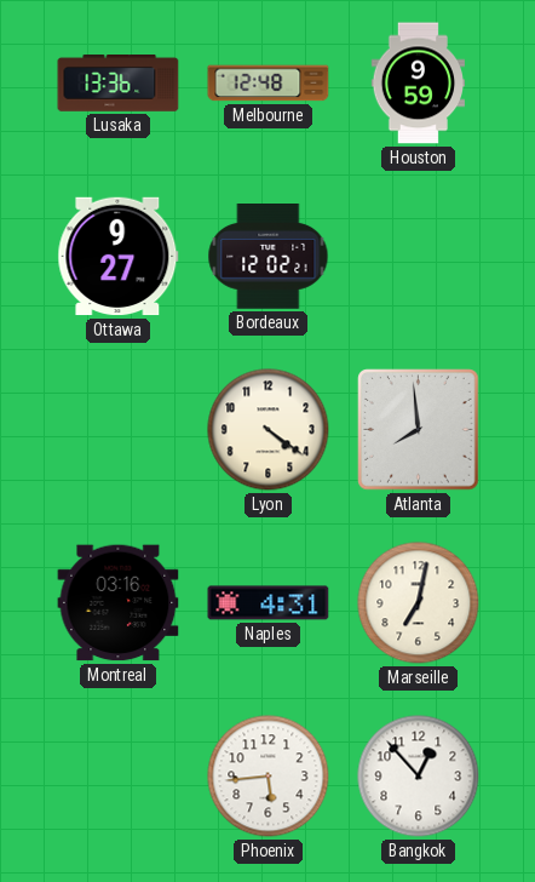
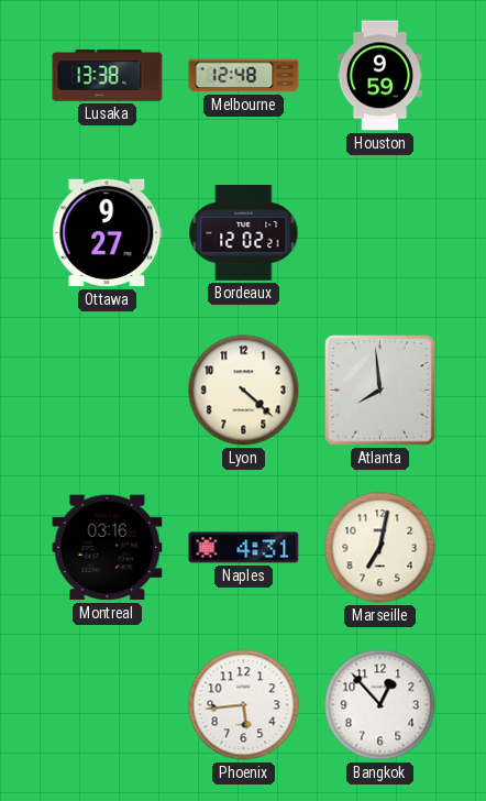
Lusaka: 13:36 -> 13:38
Lyon: 4:21 -> 4:22
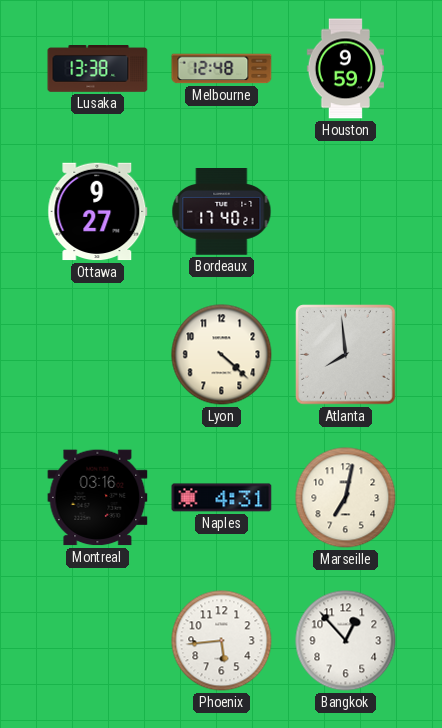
Bordeaux: 12:02 -> 17:40
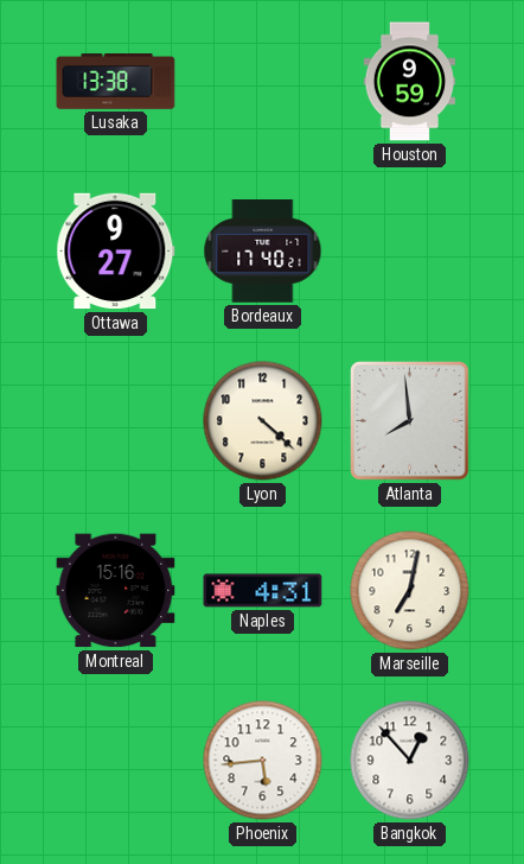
Melbourne: 12:48 -> none
Montreal: 03:16 -> 15:16
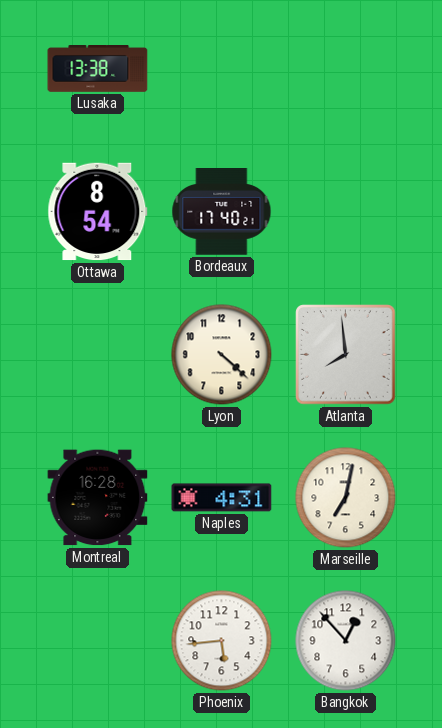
Houston: 9:59 -> none
Ottawa: 9:27 -> 8:54
Montreal: 15:16 -> 16:28
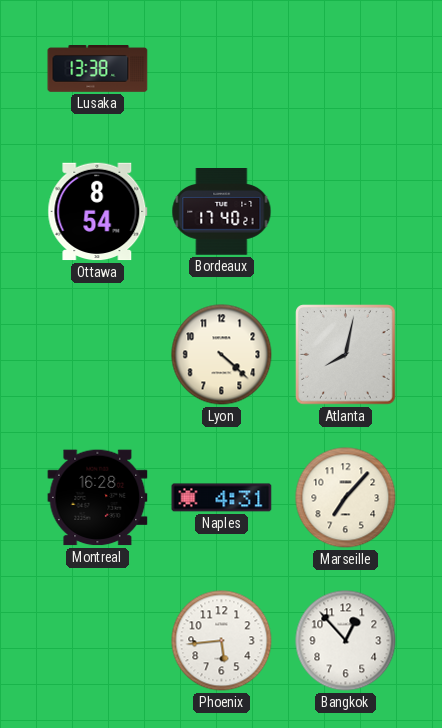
Atlanta: 7:59 -> 8:02
Marseille: 7:02 -> 7:07
